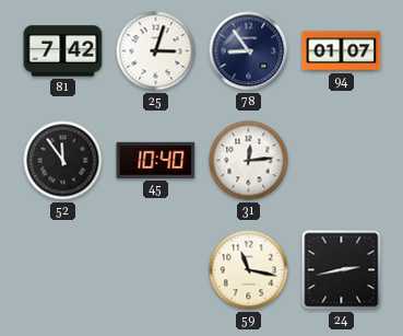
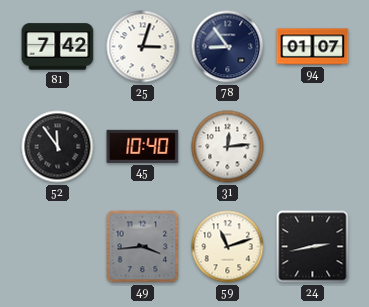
49: none -> 3:44
59: 11:17 -> 11:12
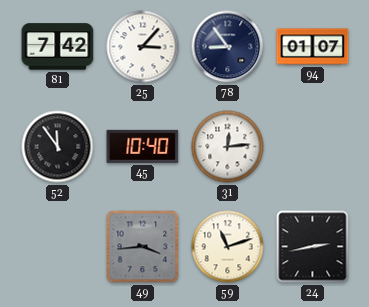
25: 3:03 -> 3:07
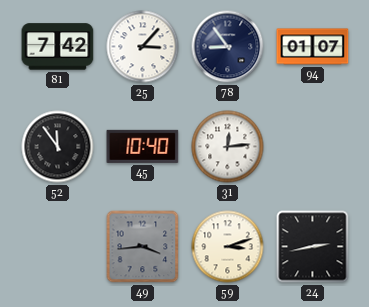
59: 11:12 -> 3:12
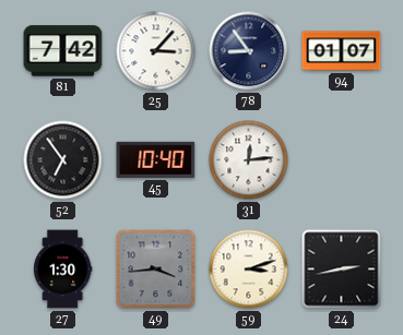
52: 11:54 -> 6:54
27: none -> 1:30
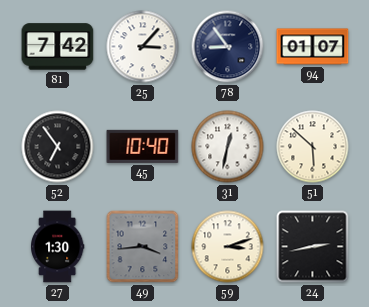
31: 12:14 -> 12:32
51: none -> 5:52
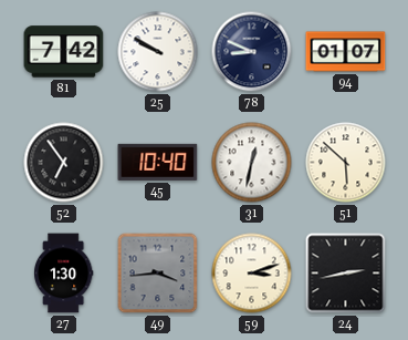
25: 3:07 -> 9:50
78: 8:54 -> 8:49
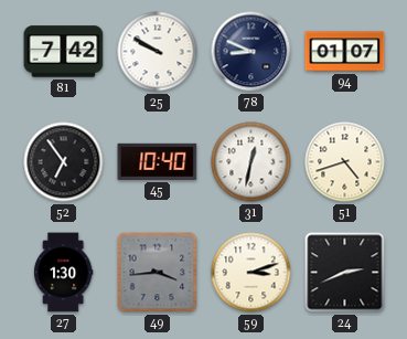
51: 5:52 -> 4:42
24: 2:43 -> 2:41
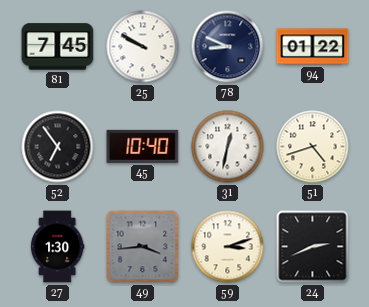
81: 7:42 -> 7:45
94: 01:07 -> 01:22
